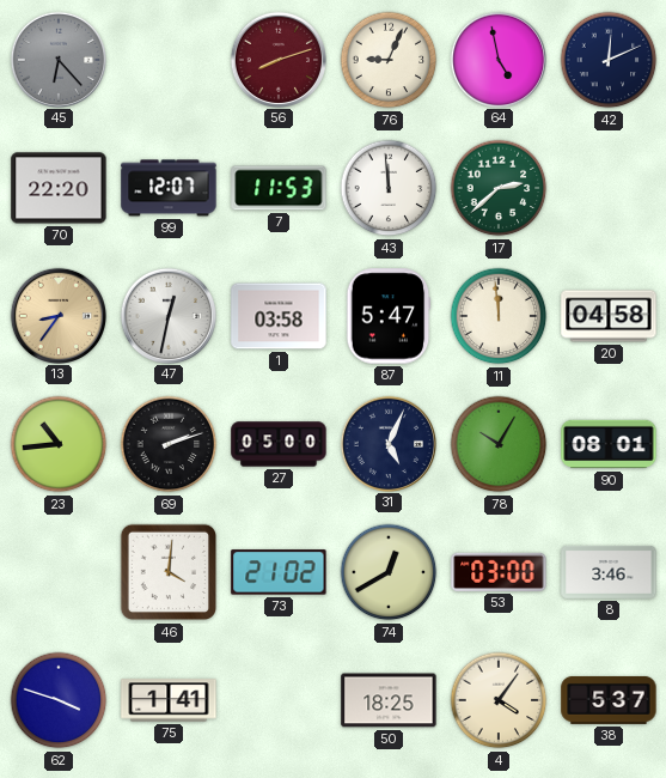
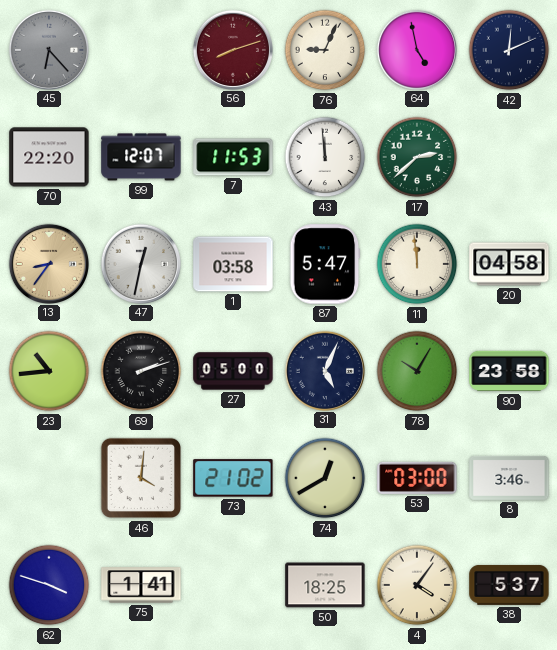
90: 08:01 -> 23:58
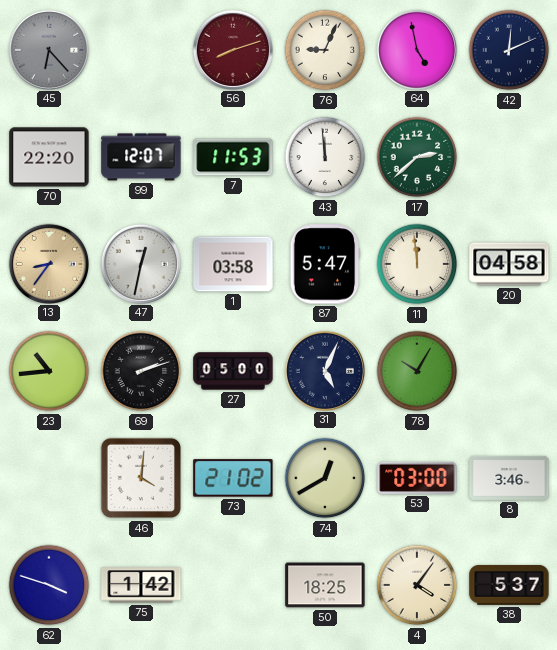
90: 23:58 -> none
75: 1:41 -> 1:42
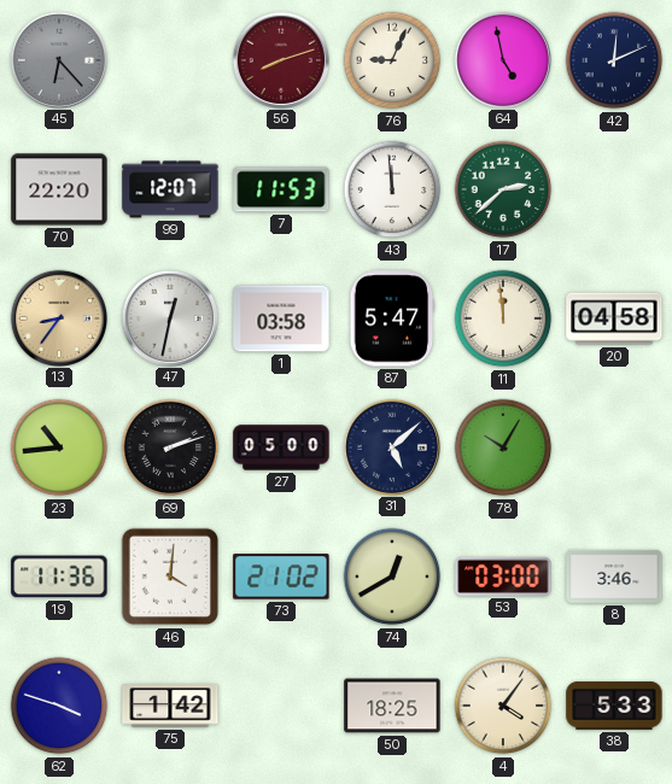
31: 5:04 -> 5:08
19: none -> 11:36
38: 5:37 -> 5:33
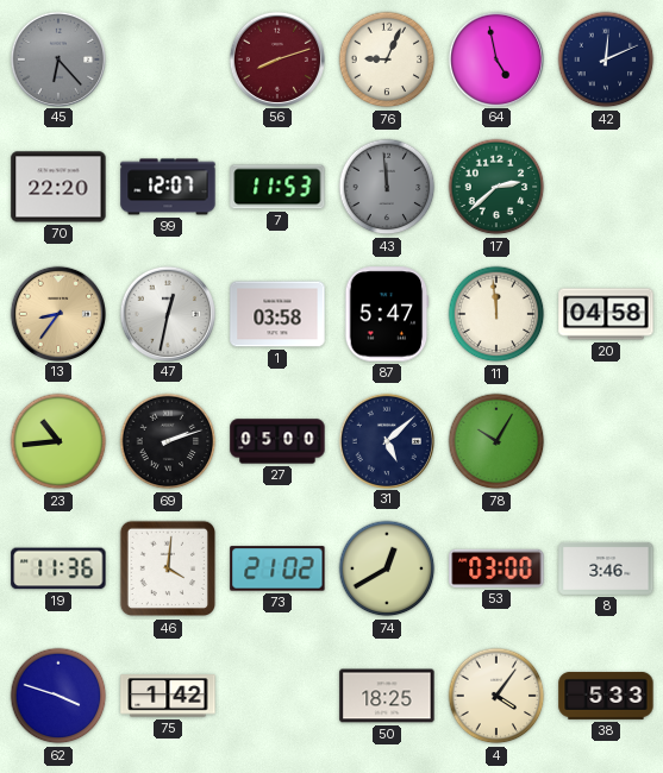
43 dial: white -> grey
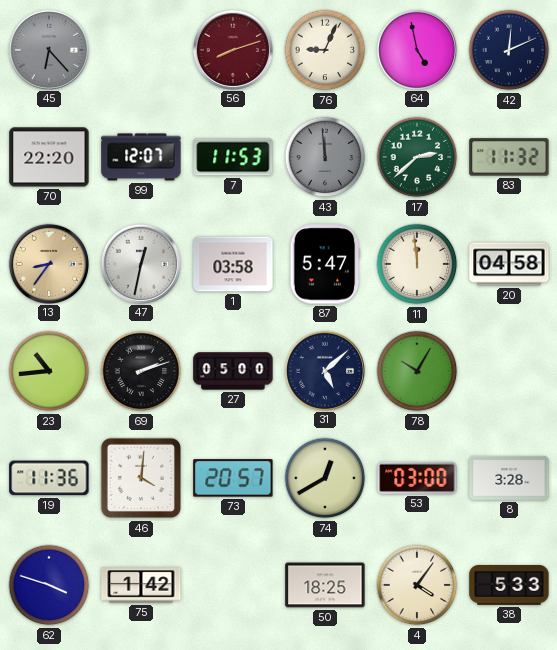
83: none -> 11:32
73: 21:02 -> 20:57
8: 3:46 -> 3:28
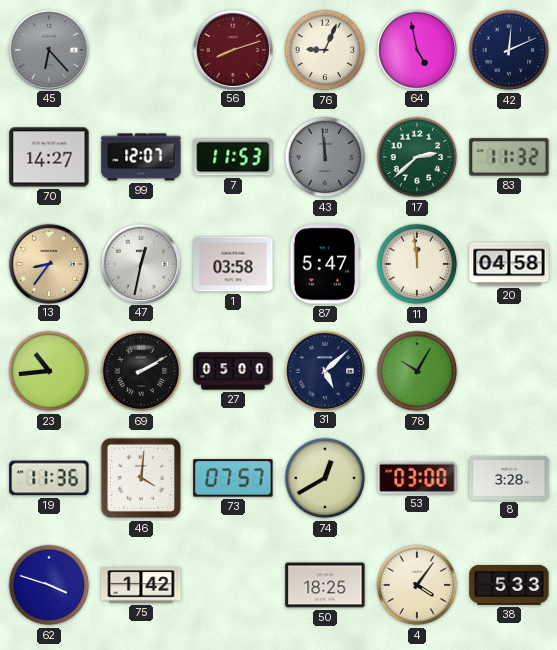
70: 22:20 -> 14:27
69: 2:12 -> 2:10
73: 20:57 -> 07:57
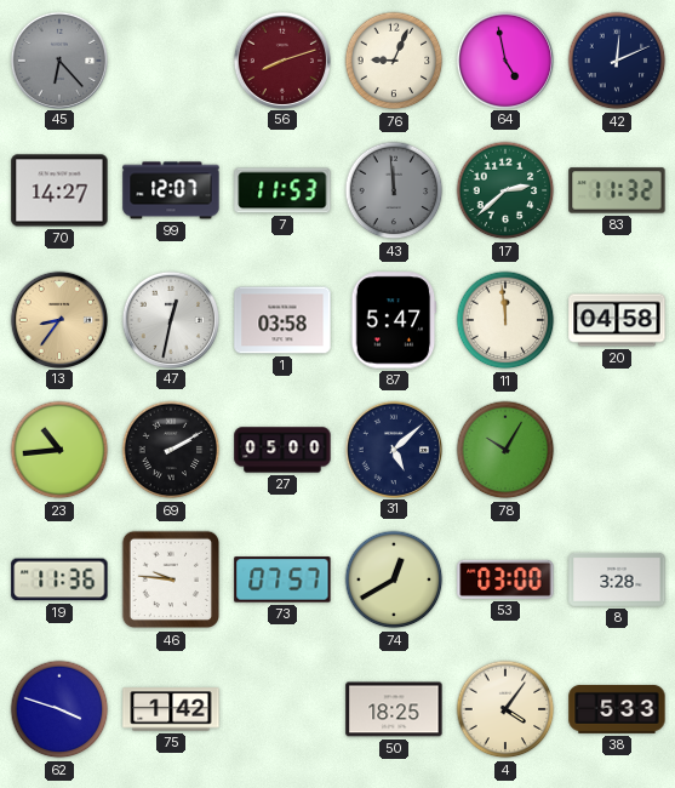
46: 4:01 -> 9:46
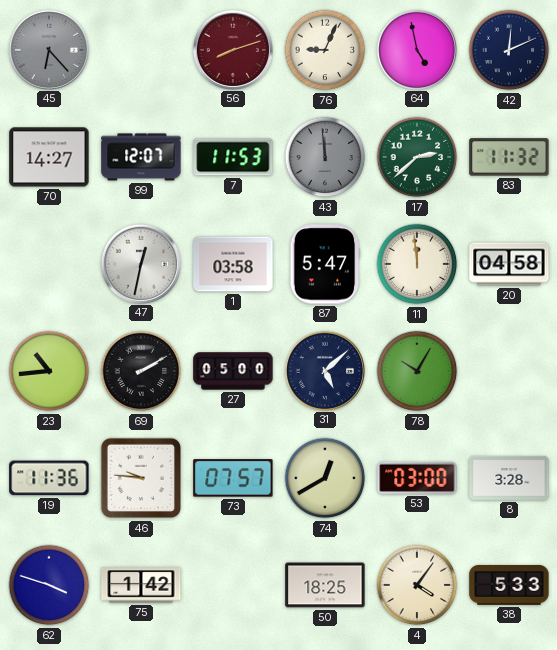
13: 8:36 -> none
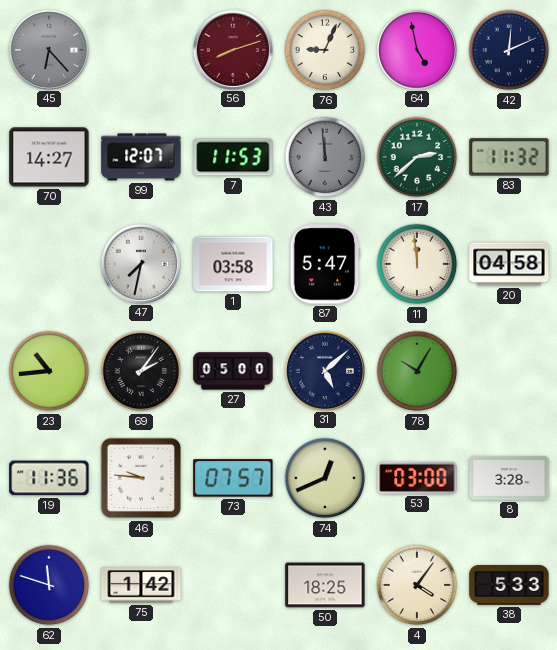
47: 12:32 -> 7:32
69: 2:10 -> 2:06
74: 12:40 -> 12:41
62: 3:48 -> 11:48
